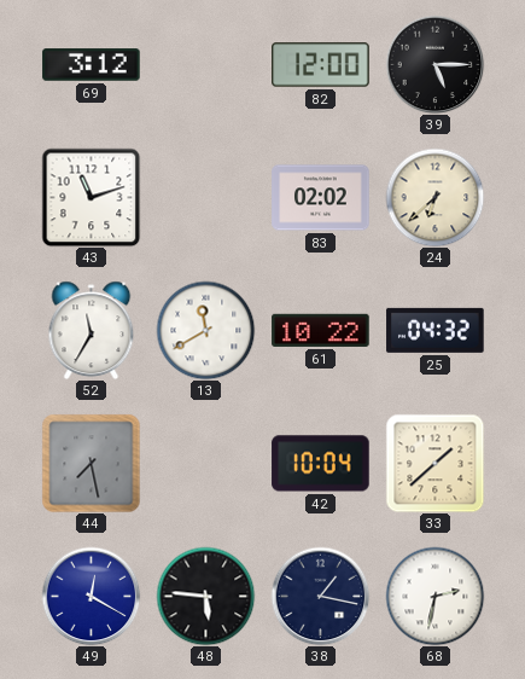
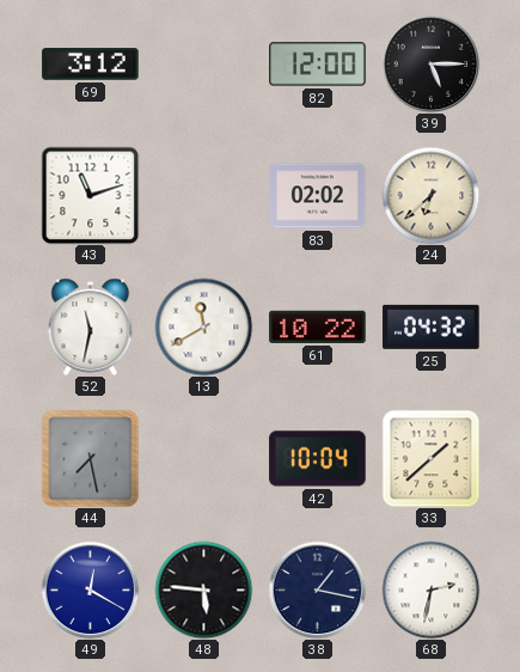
52: 11:35 -> 11:32
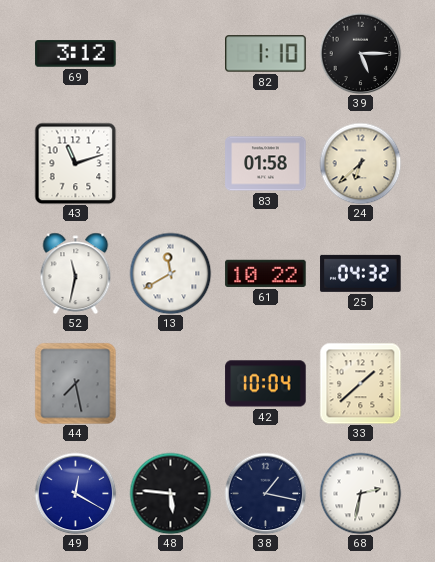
82: 12:00 -> 1:10
83: 02:02 -> 01:58
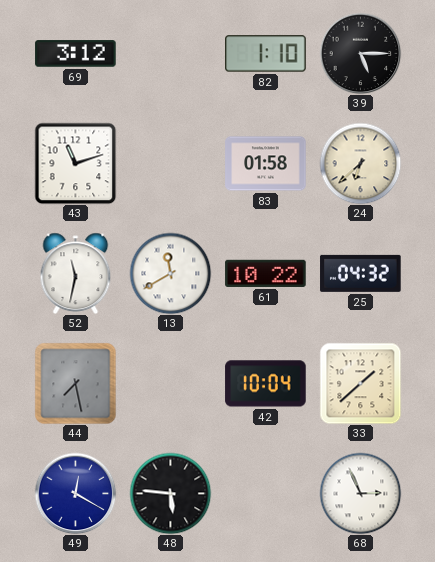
38: 1:17 -> none
68: 2:32 -> 2:56
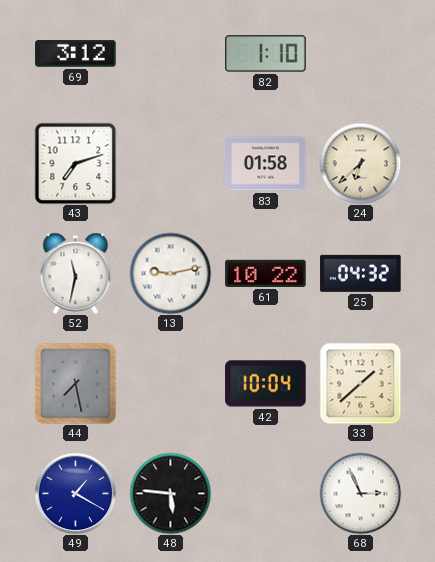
39: 5:15 -> none
43: 11:12 -> 7:12
13: 11:40 -> 9:13
49: 12:20 -> 1:20
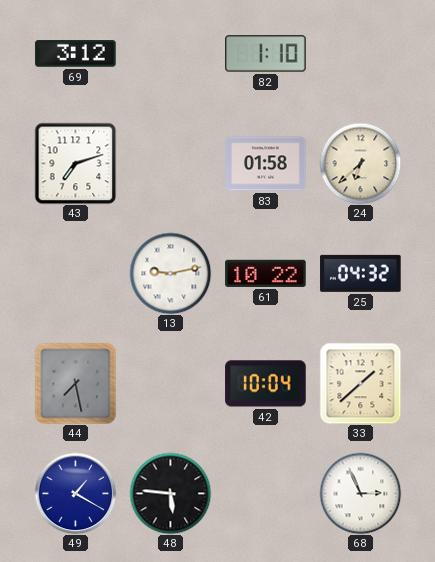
52: 11:32 -> none
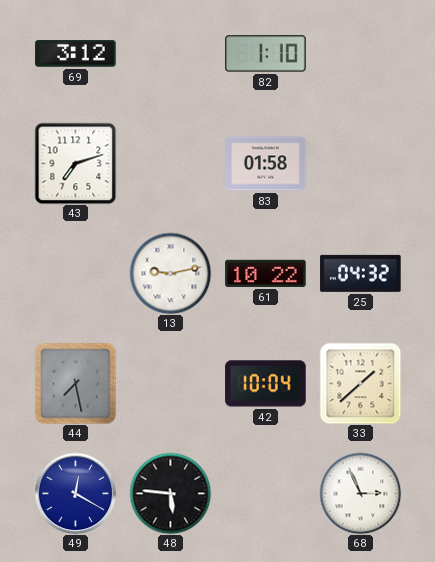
24: 6:38 -> none
49: 1:20 -> 12:20
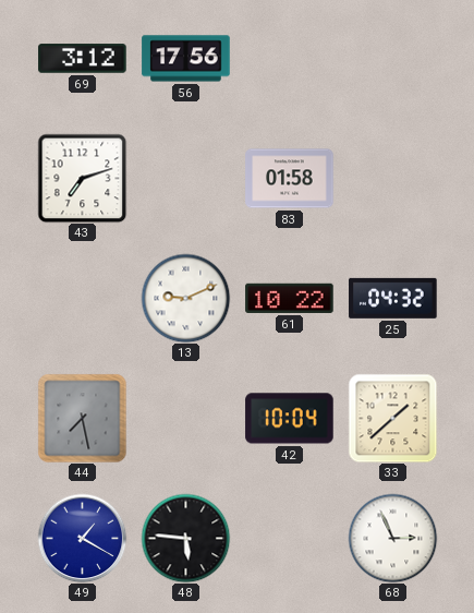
56: none -> 17:56
82: 1:10 -> none
13: 9:13 -> 9:11
49: 12:20 -> 1:20
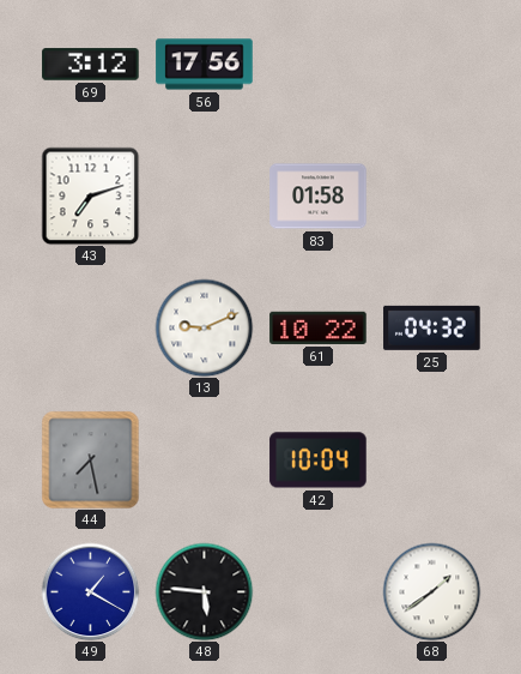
33: 1:38 -> none
68: 2:56 -> 1:39
